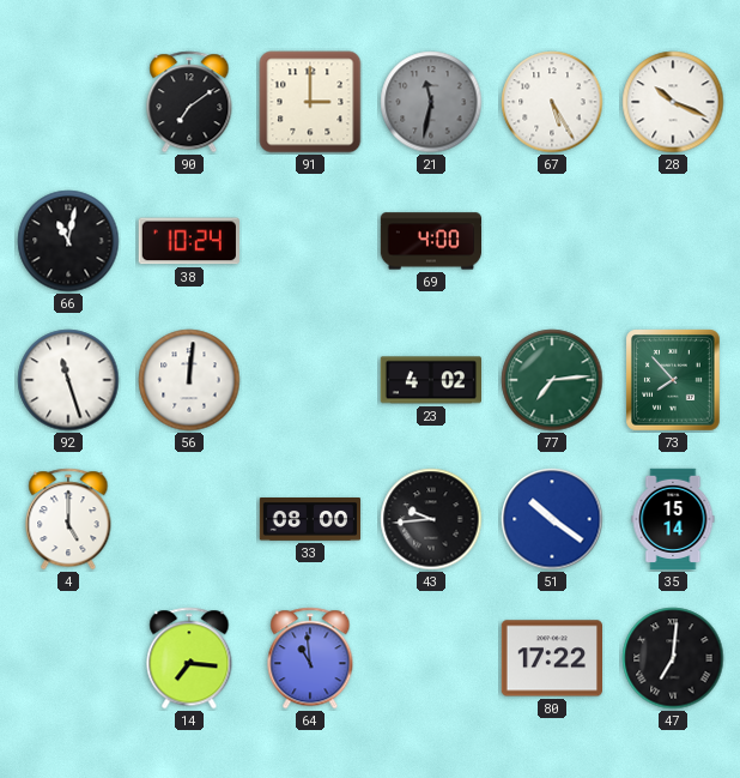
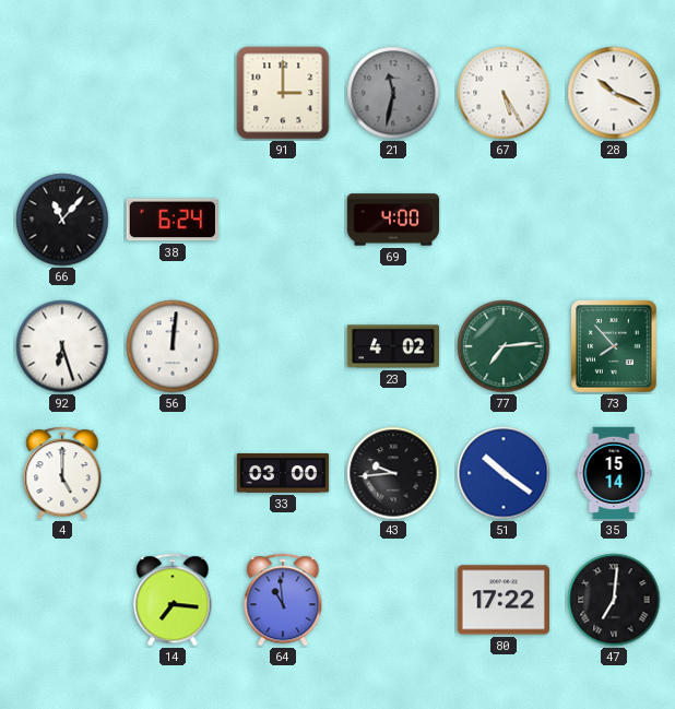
90: 7:09 -> none
66: 11:02 -> 11:07
38: 10:24 -> 6:24
92: 11:27 -> 6:27
33: 08:00 -> 03:00
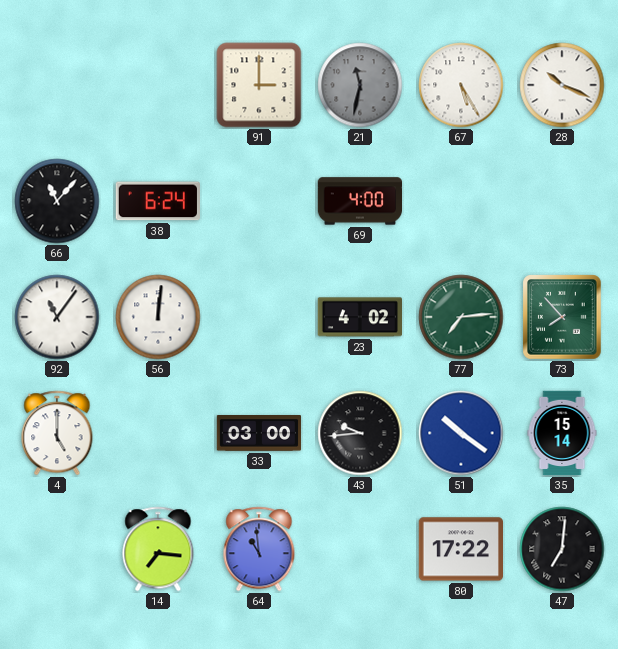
92: 6:27 -> 11:06
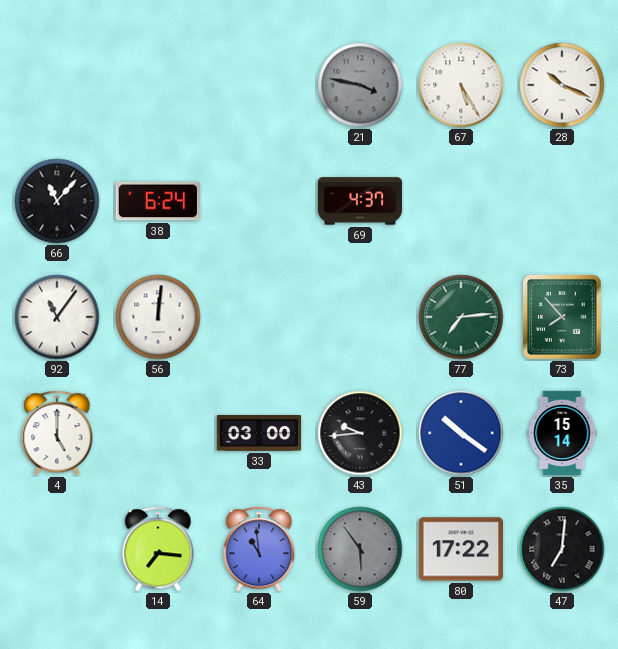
91: 3:00 -> none
21: 11:32 -> 3:47
69: 4:00 -> 4:37
23: 4:02 -> none
59: none -> 5:54
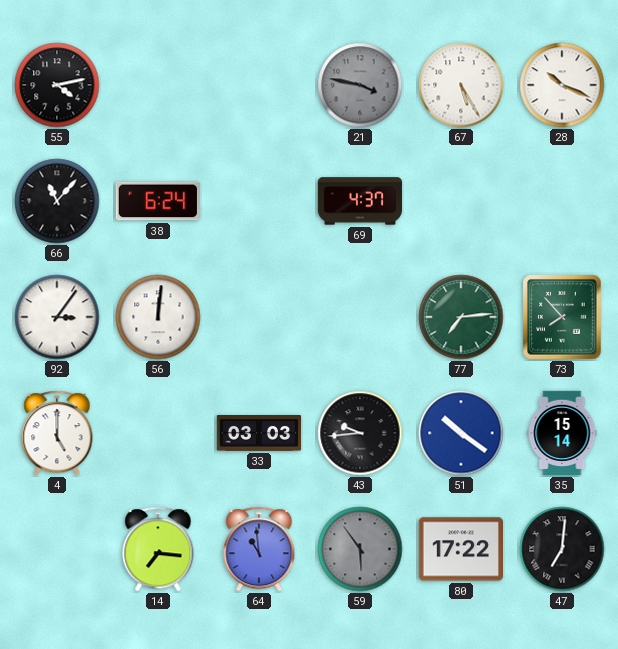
55: none -> 4:13
92: 11:06 -> 3:06
33: 03:00 -> 03:03
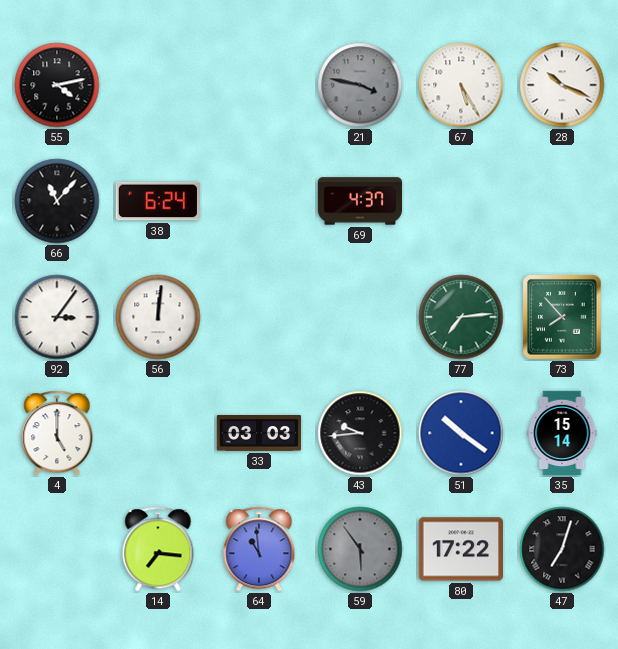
47: 7:01 -> 7:03
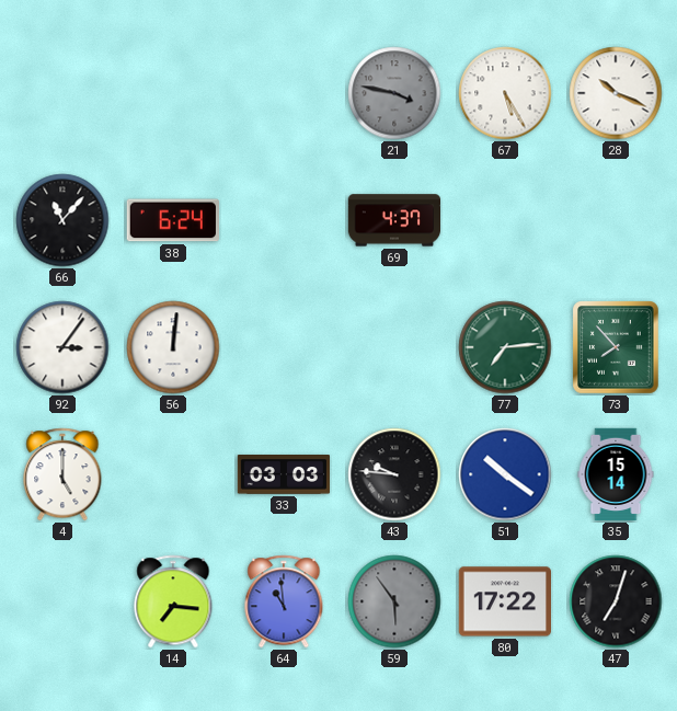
55: 4:13 -> none
43: 9:44 -> 9:46
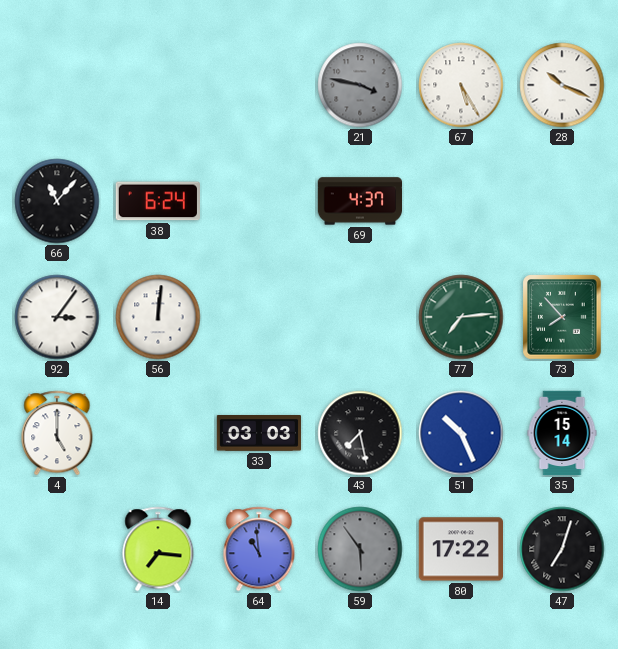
43: 9:46 -> 7:28
51: 10:21 -> 10:26
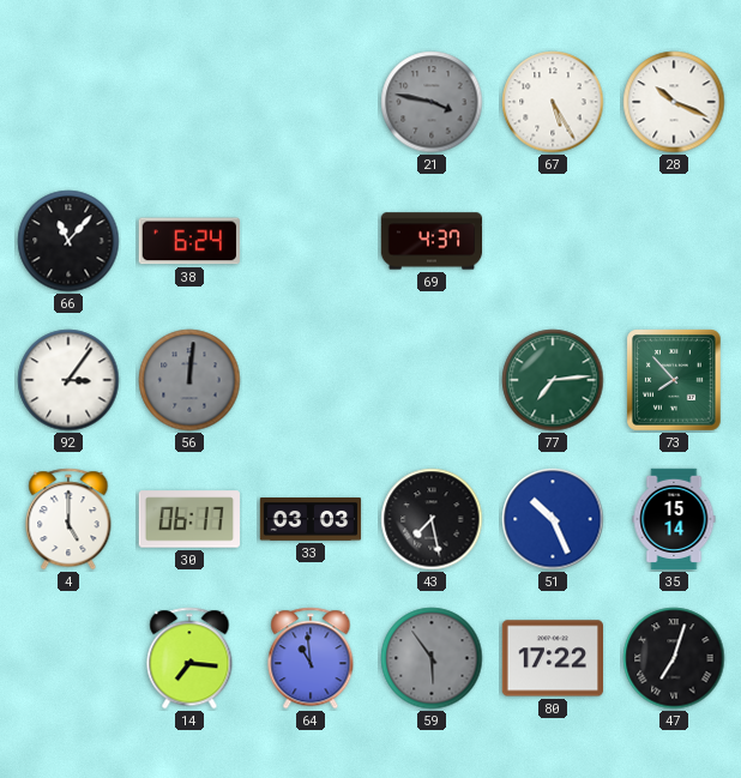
56 dial: white -> grey
30: none -> 06:17
